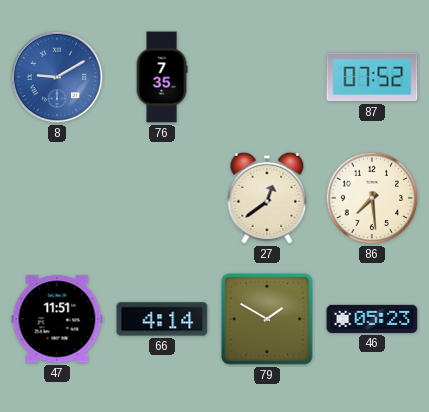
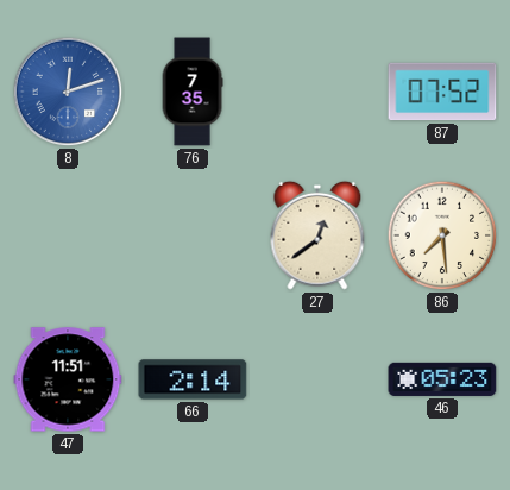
8: 9:10 -> 12:12
66: 4:14 -> 2:14
79: 1:50 -> none
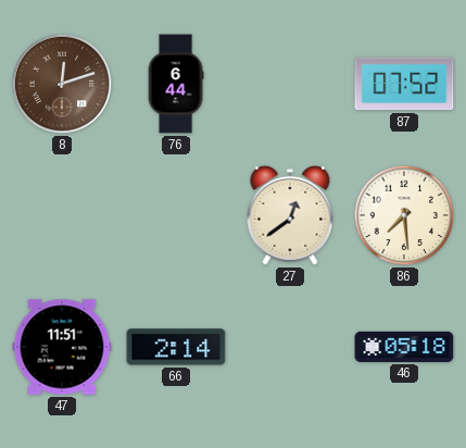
8 dial: blue -> brown
76: 7:35 -> 6:44
46: 05:23 -> 05:18
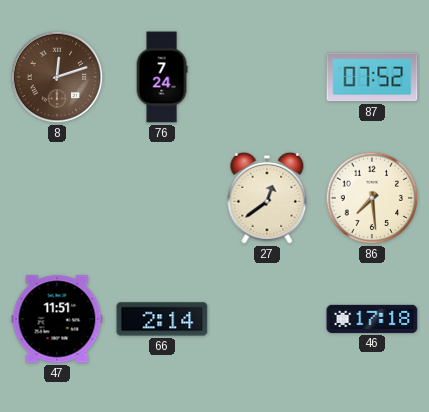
76: 6:44 -> 7:24
46: 05:18 -> 17:18
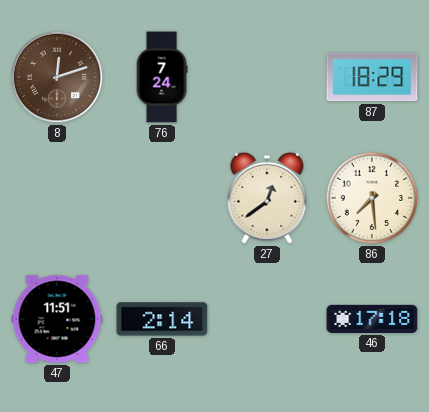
87: 07:52 -> 18:29
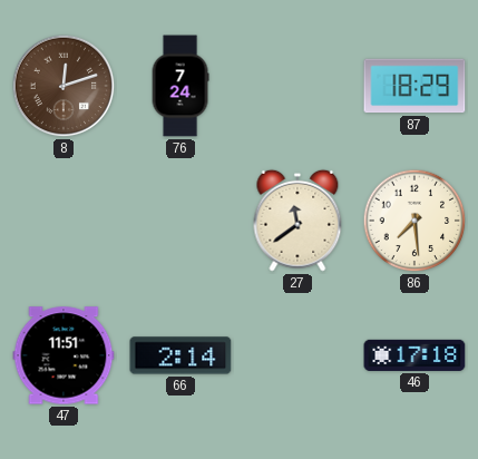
27: 12:39 -> 11:39
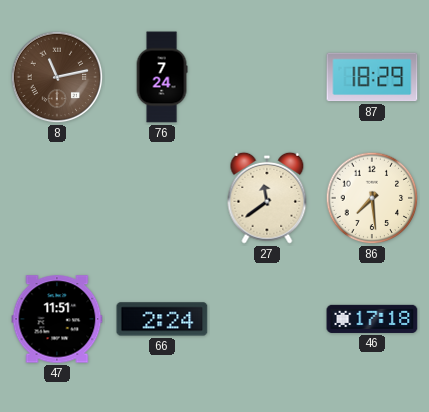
8: 12:12 -> 11:13
66: 2:14 -> 2:24
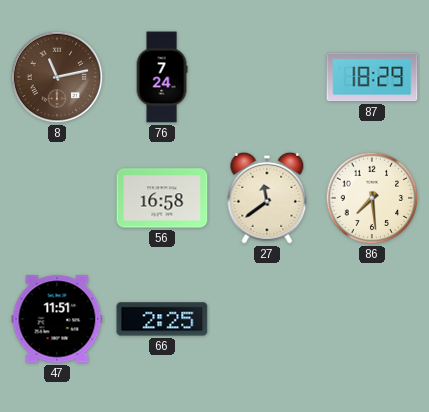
56: none -> 16:58
66: 2:24 -> 2:25
46: 17:18 -> none
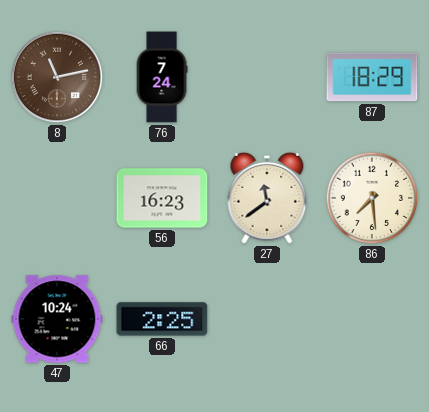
56: 16:58 -> 16:23
47: 11:51 -> 10:24
